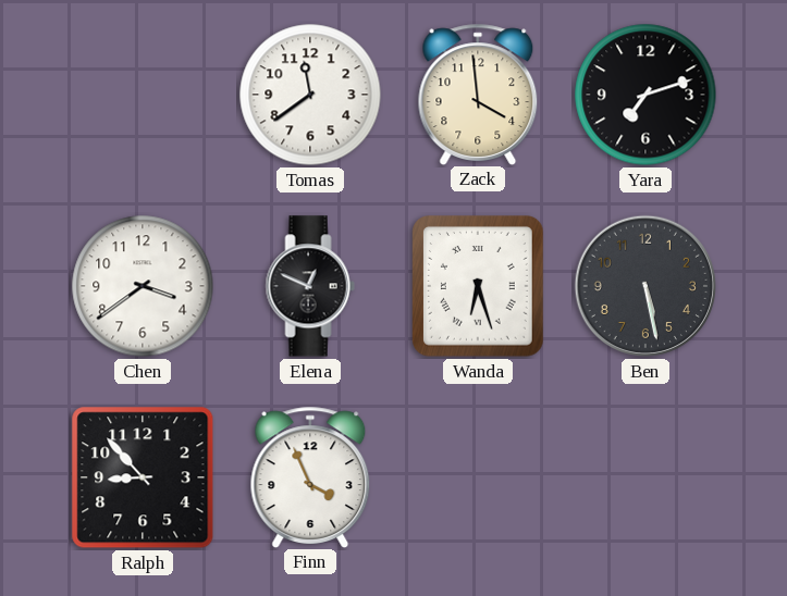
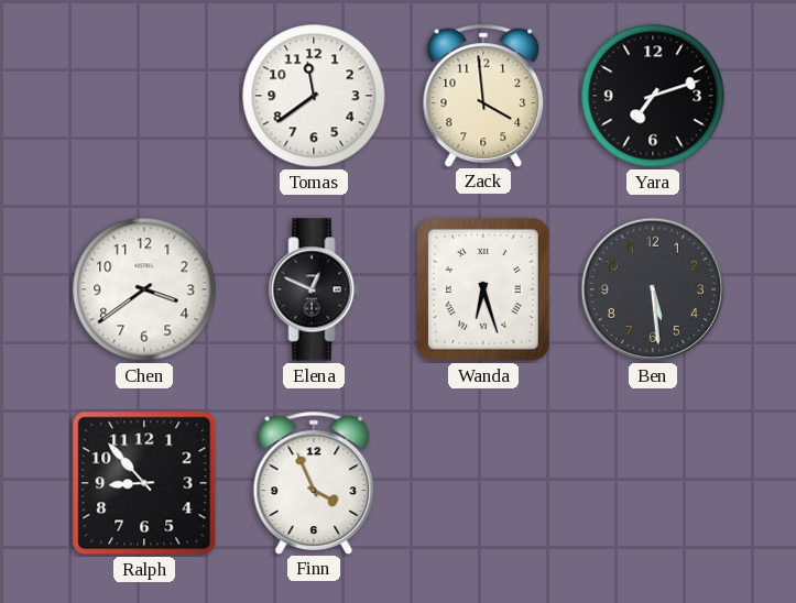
Ben: 5:28 -> 5:29
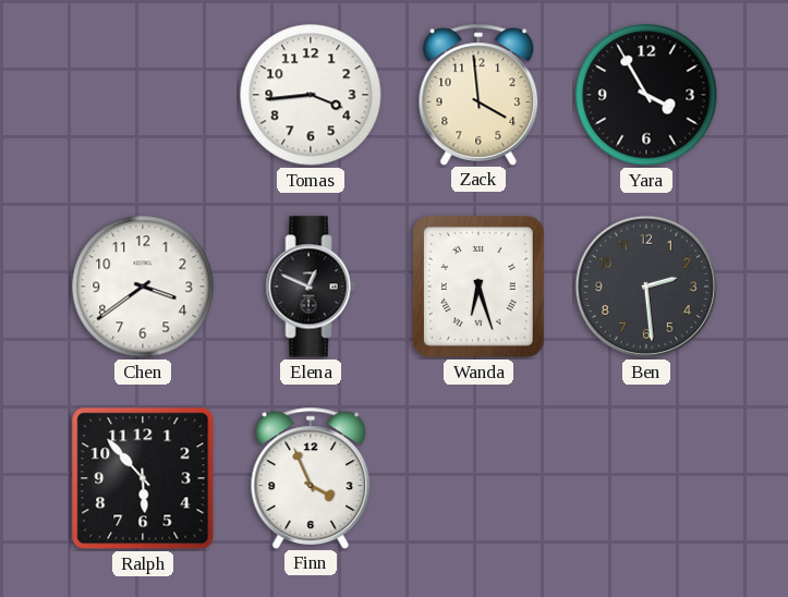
Tomas: 11:39 -> 3:44
Yara: 7:12 -> 3:55
Ben: 5:29 -> 2:29
Ralph: 8:53 -> 5:53
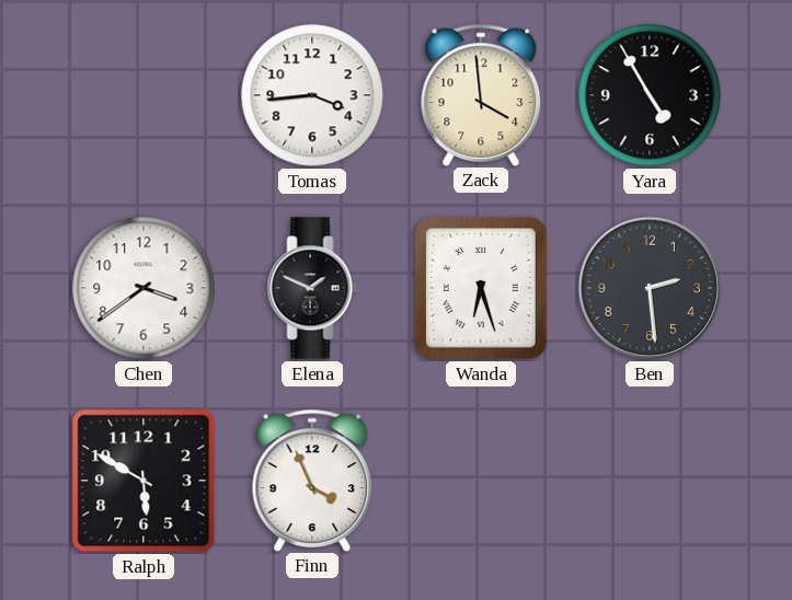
Yara: 3:55 -> 4:55
Elena: 12:49 -> 1:49
Ralph: 5:53 -> 5:50
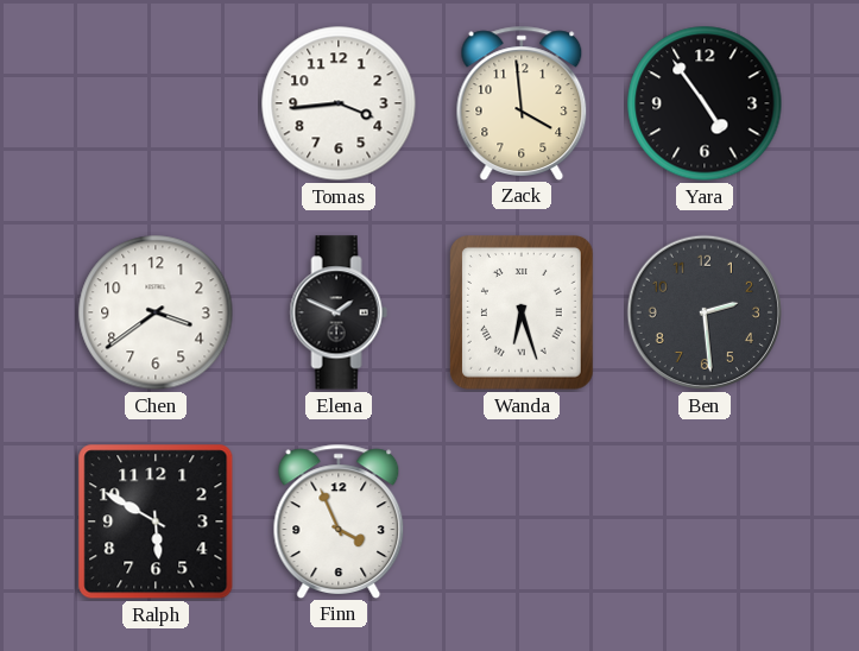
Yara: 4:55 -> 4:54
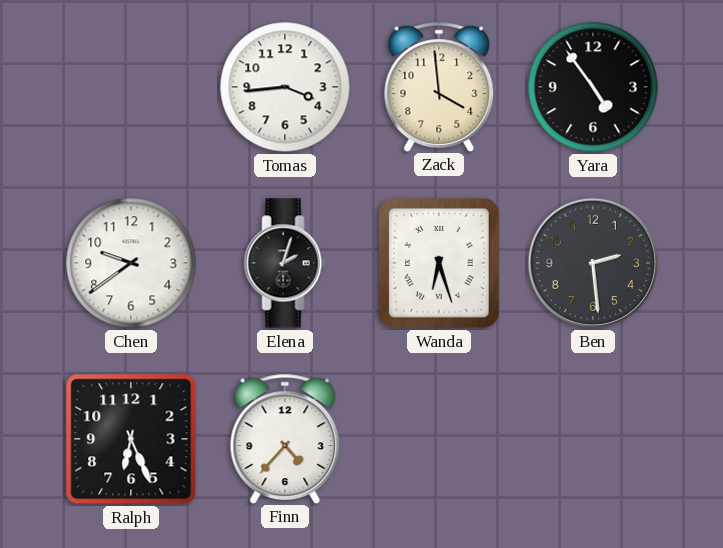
Chen: 3:39 -> 9:39
Elena: 1:49 -> 2:03
Ralph: 5:50 -> 6:26
Finn: 3:56 -> 4:37
